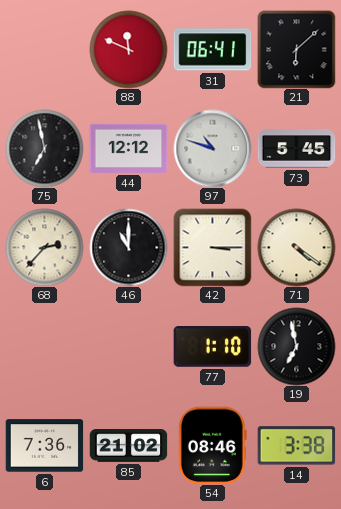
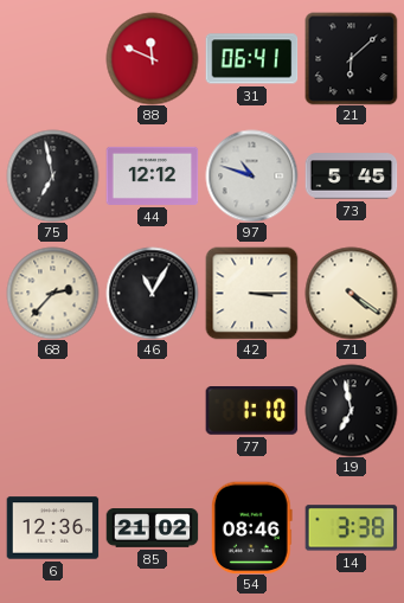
46: 11:00 -> 11:05
6: 7:36 -> 12:36
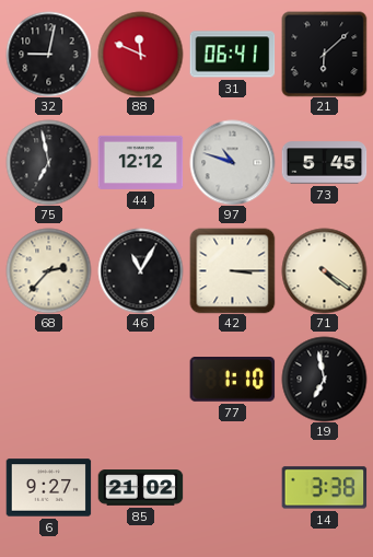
32: none -> 9:02
6: 12:36 -> 9:27
54: 08:46 -> none
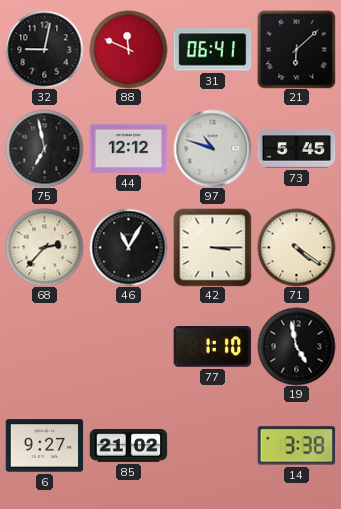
19: 6:58 -> 4:58
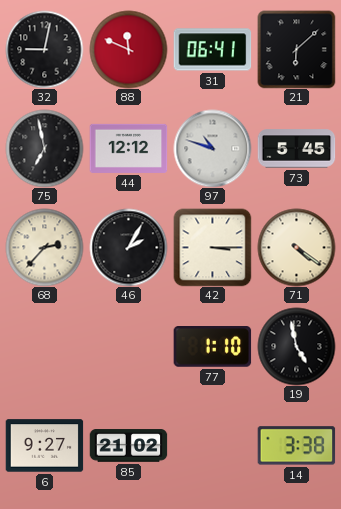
46: 11:05 -> 2:05
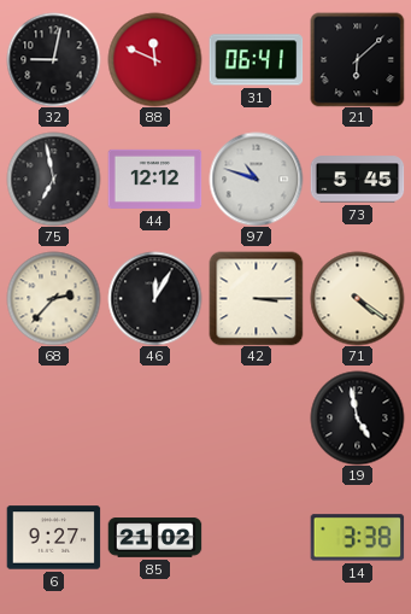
46: 2:05 -> 12:05
77: 1:10 -> none
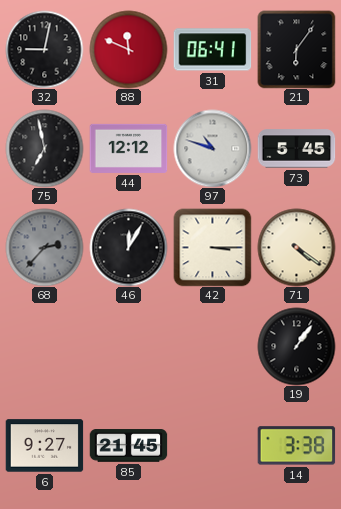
21: 6:08 -> 6:06
68 dial: cream -> grey
19: 4:58 -> 1:06
85: 21:02 -> 21:45
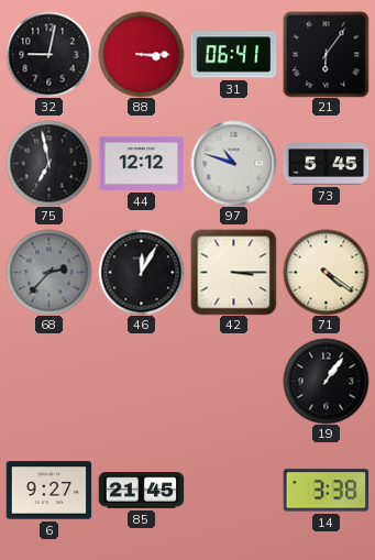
88: 11:49 -> 3:15
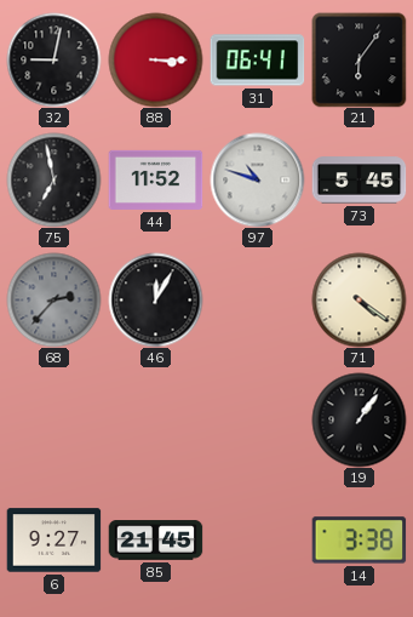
44: 12:12 -> 11:52
42: 3:15 -> none
